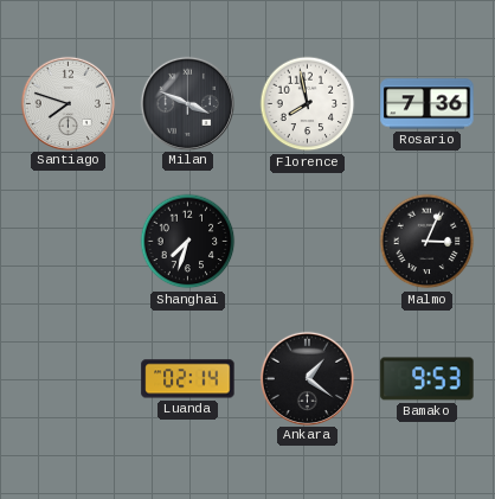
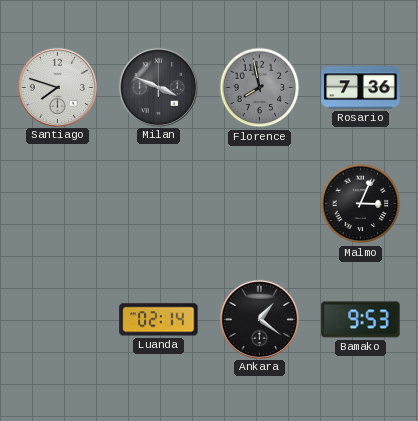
Florence dial: white -> grey
Shanghai: 7:33 -> none
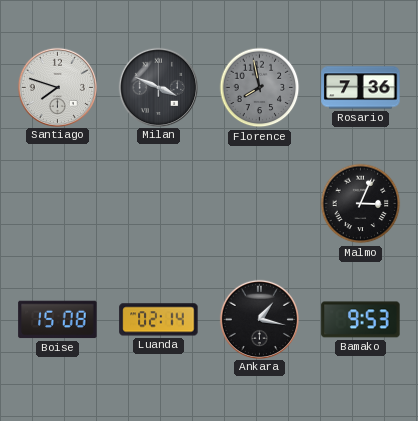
Boise: none -> 15:08
Ankara: 1:21 -> 1:17
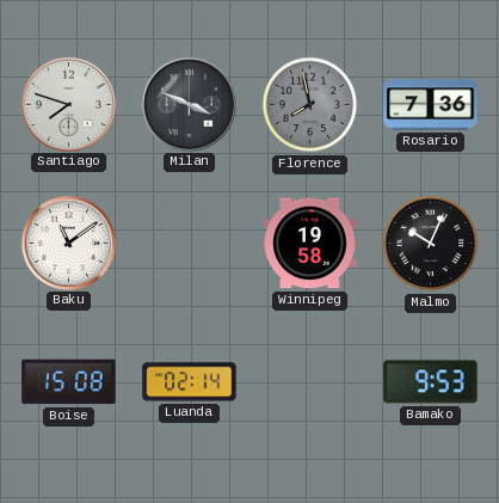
Baku: none -> 11:09
Winnipeg: none -> 19:58
Malmo: 3:04 -> 10:04
Ankara: 1:17 -> none
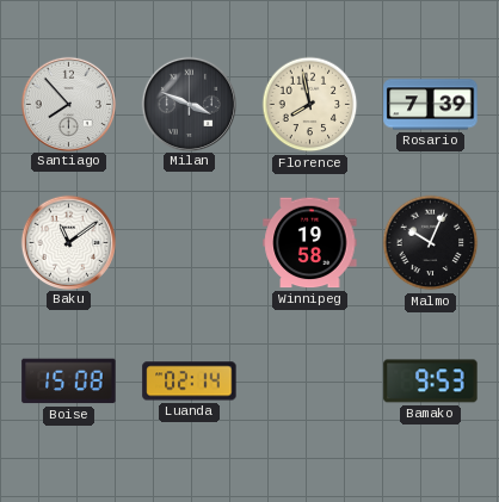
Santiago: 7:48 -> 7:53
Florence dial: grey -> cream
Rosario: 7:36 -> 7:39
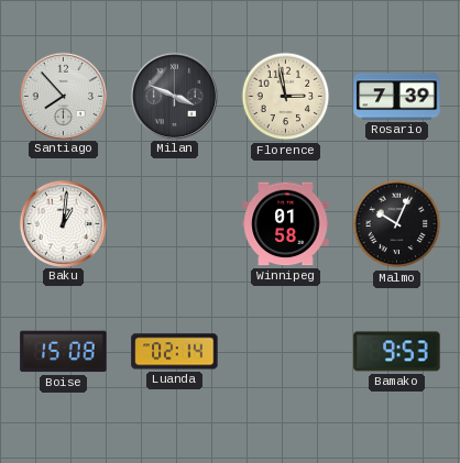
Florence: 7:58 -> 2:58
Baku: 11:09 -> 1:01
Winnipeg: 19:58 -> 01:58
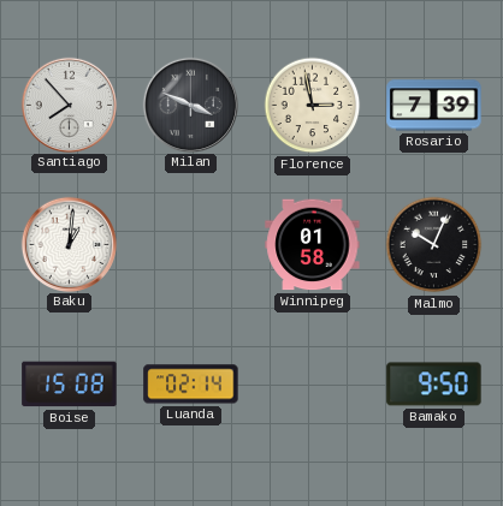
Bamako: 9:53 -> 9:50
